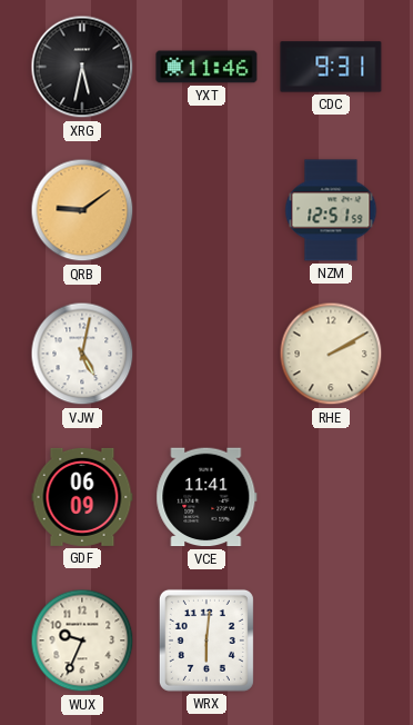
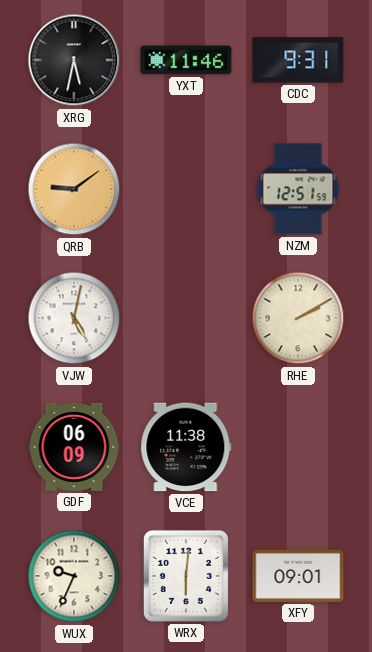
VCE: 11:41 -> 11:38
XFY: none -> 09:01
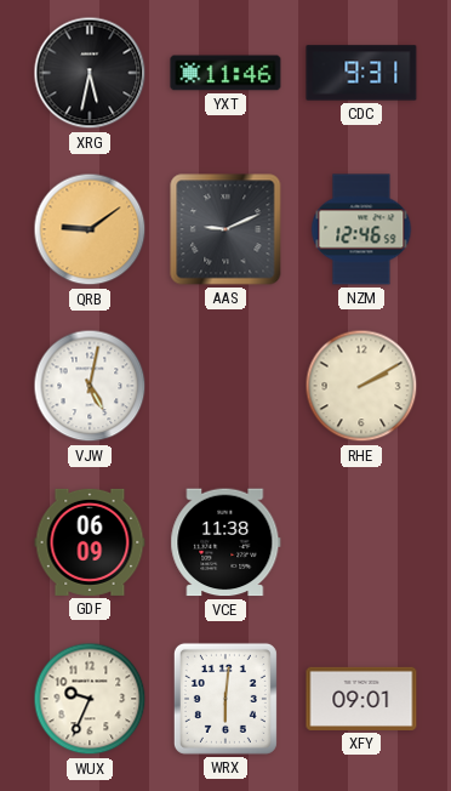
AAS: none -> 9:11
NZM: 12:51 -> 12:46
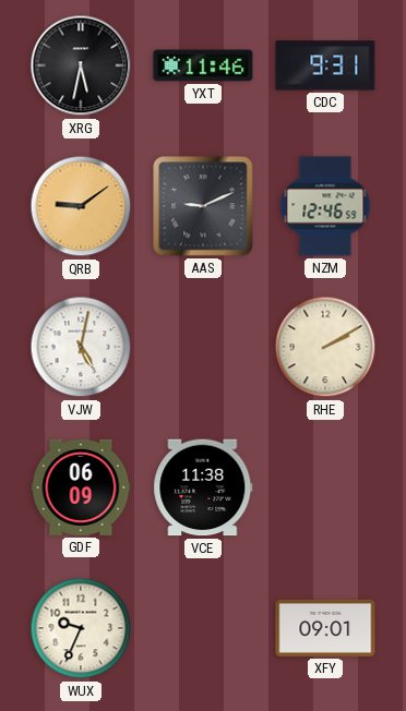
WRX: 6:01 -> none
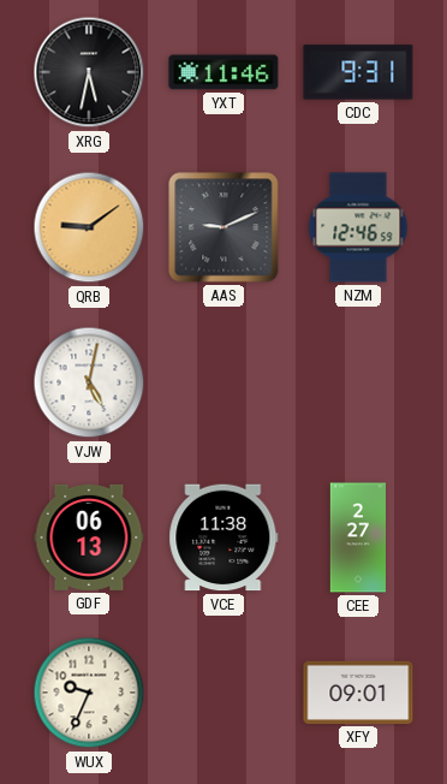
RHE: 2:10 -> none
GDF: 06:09 -> 06:13
CEE: none -> 2:27
